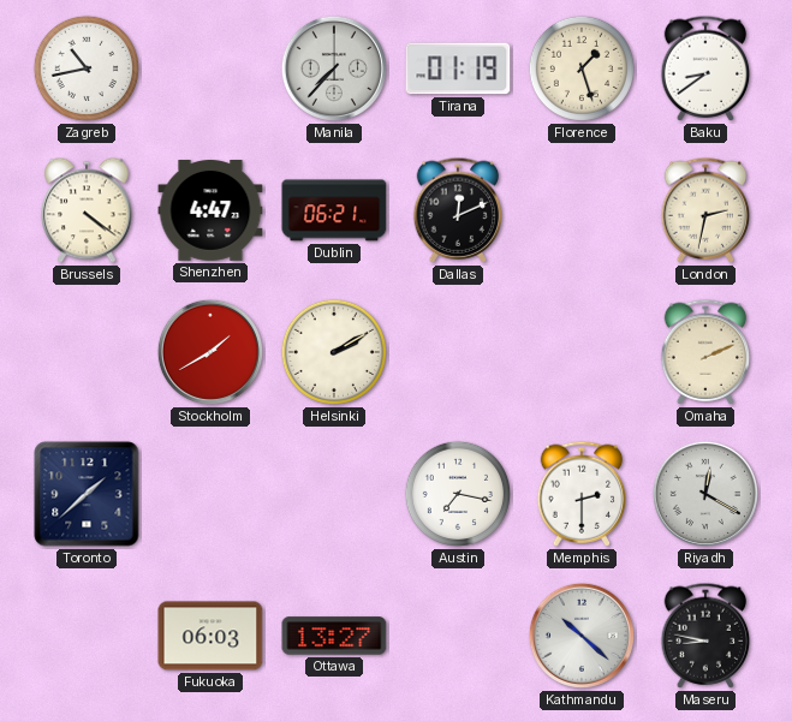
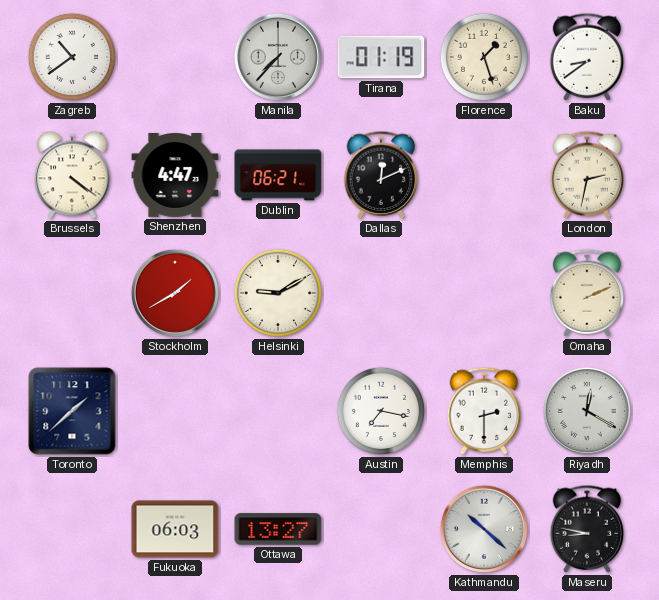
Zagreb: 10:43 -> 10:39
Helsinki: 2:10 -> 9:10
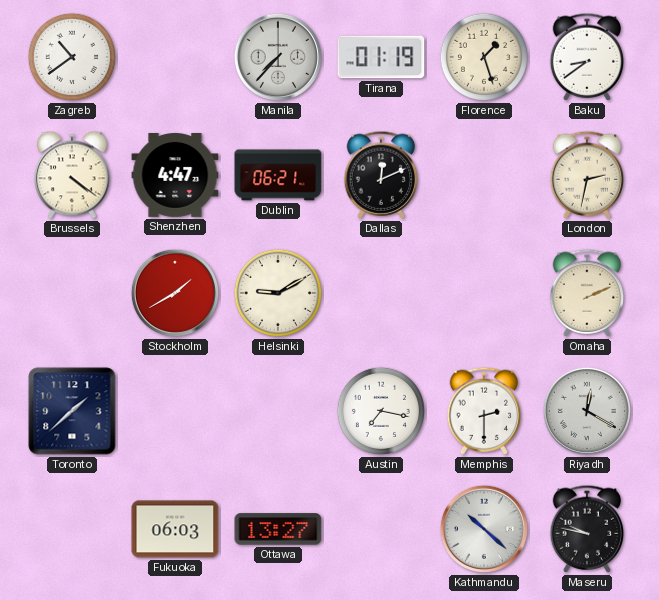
Maseru: 8:47 -> 9:47
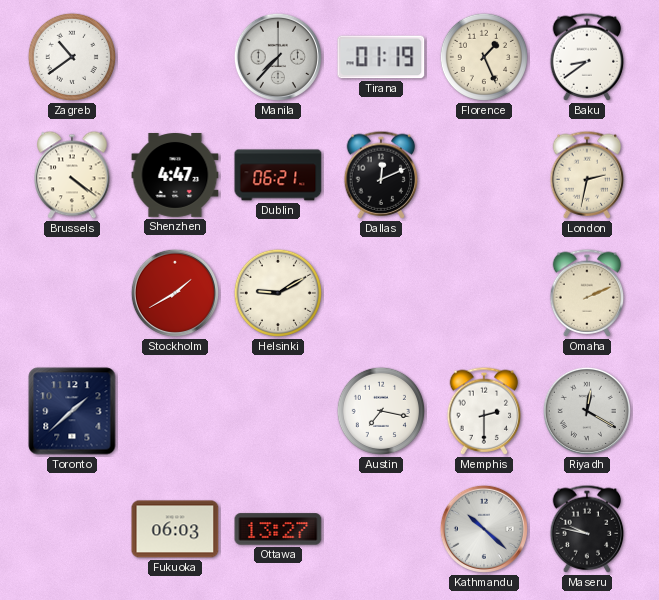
Florence: 1:27 -> 1:26
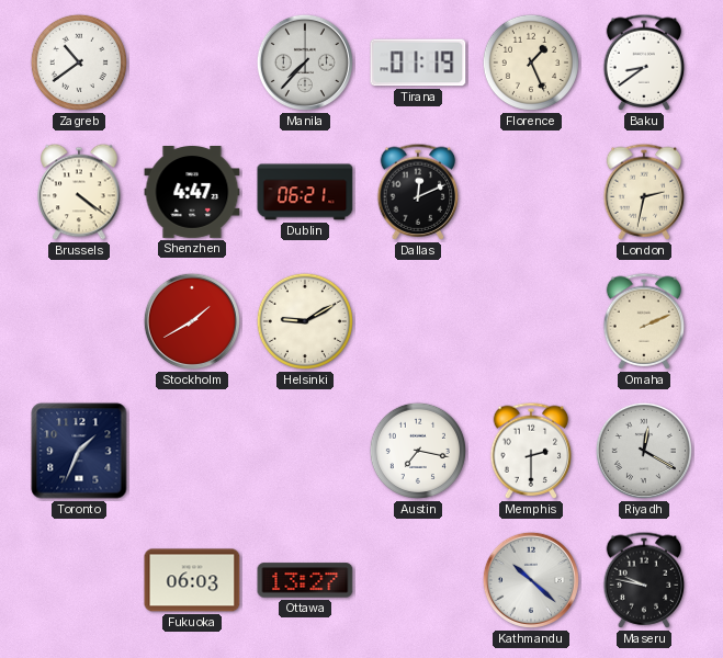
Toronto: 1:38 -> 1:34
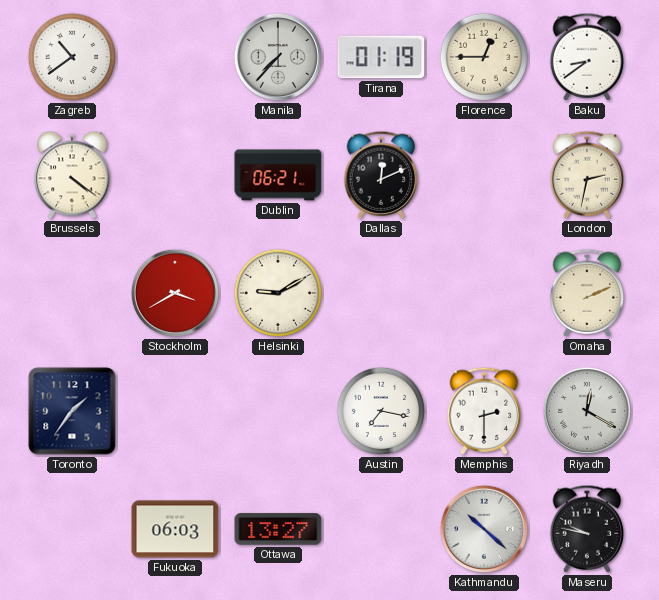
Florence: 1:26 -> 12:45
Shenzhen: 4:47 -> none
Stockholm: 1:40 -> 3:40
Toronto: 1:34 -> 1:36
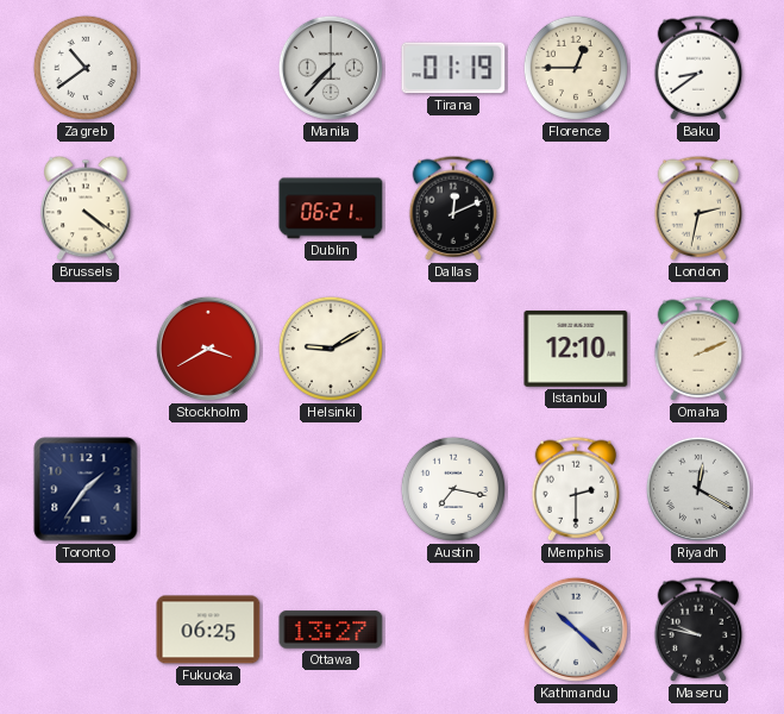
Istanbul: none -> 12:10
Fukuoka: 06:03 -> 06:25
